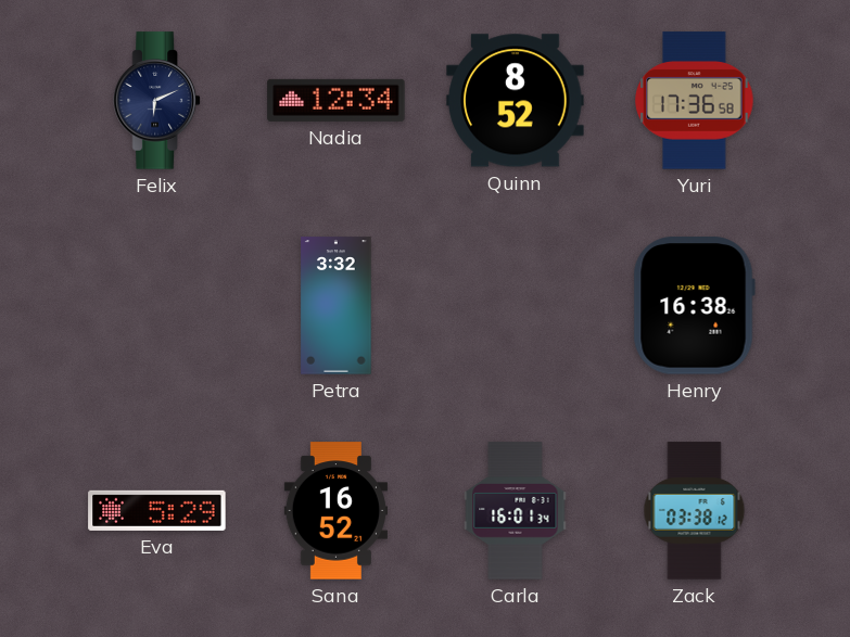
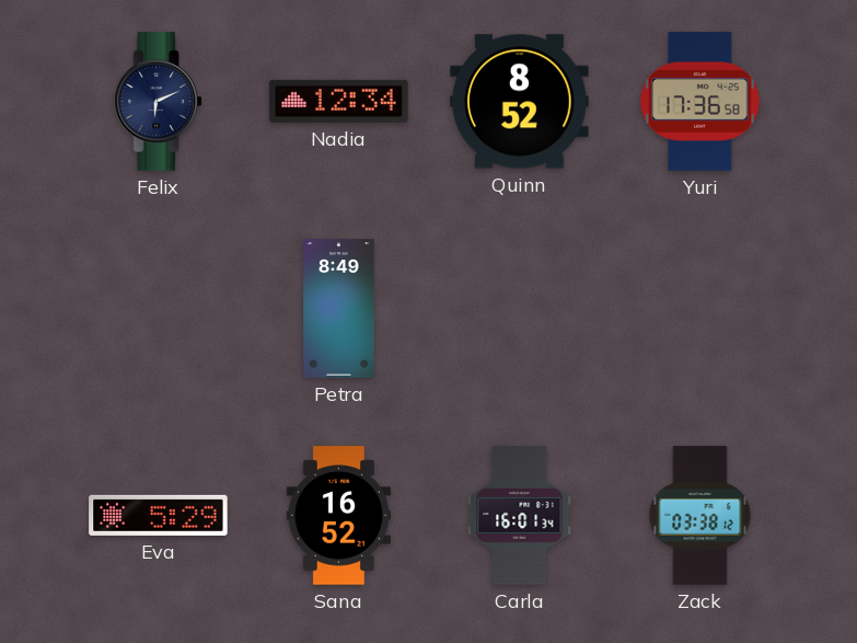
Petra: 3:32 -> 8:49
Henry: 16:38 -> none
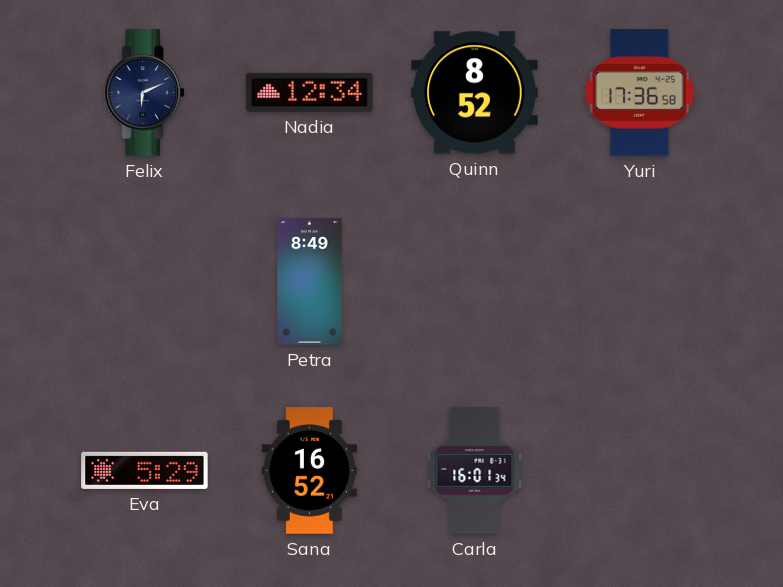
Zack: 03:38 -> none
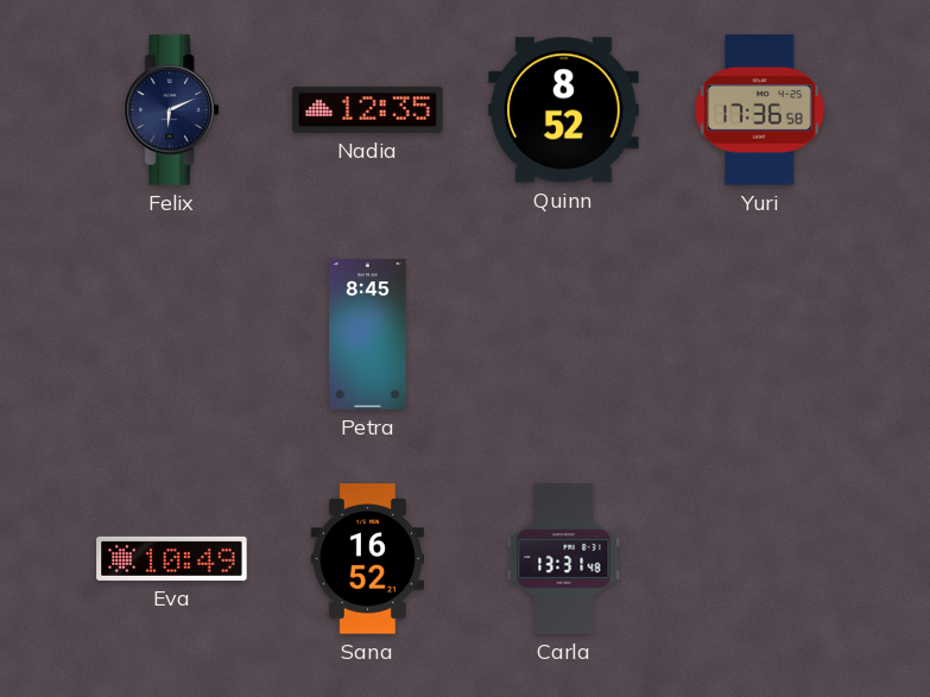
Nadia: 12:34 -> 12:35
Petra: 8:49 -> 8:45
Eva: 5:29 -> 10:49
Carla: 16:01 -> 13:31
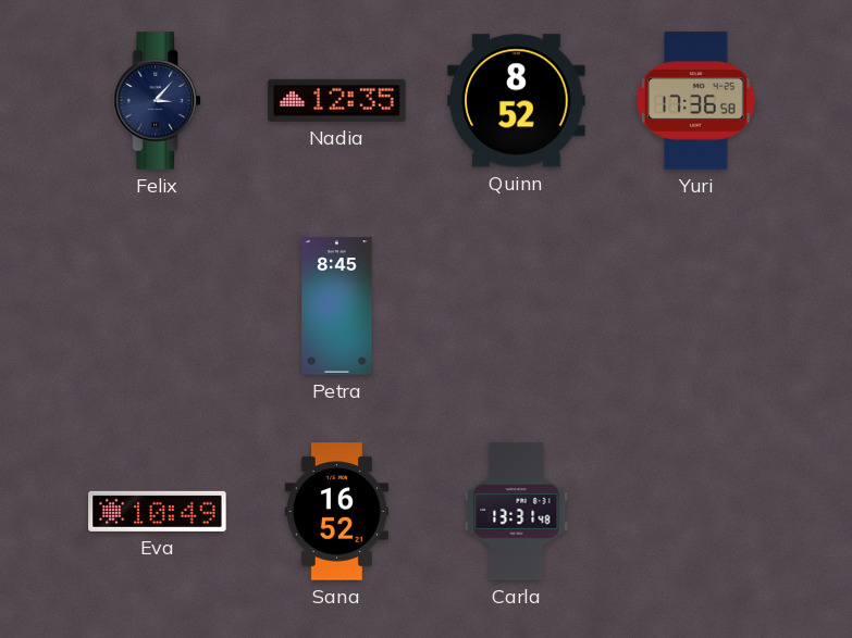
Felix: 6:11 -> 3:07
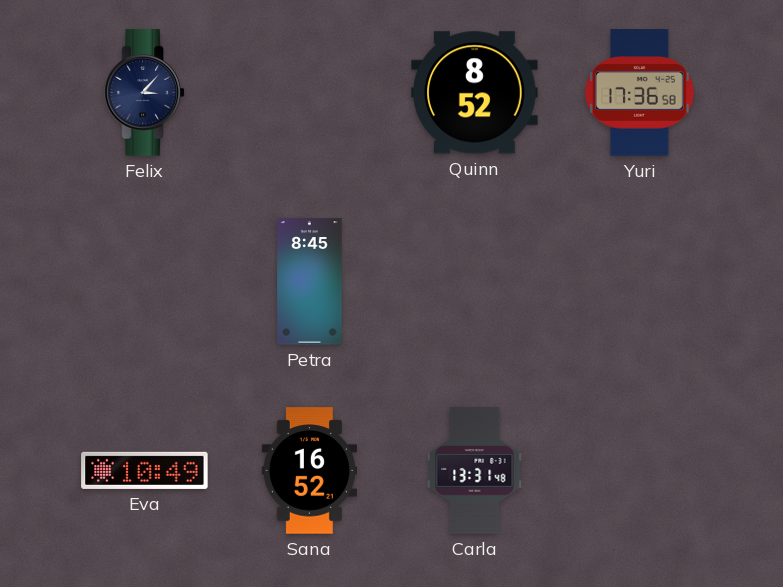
Nadia: 12:35 -> none
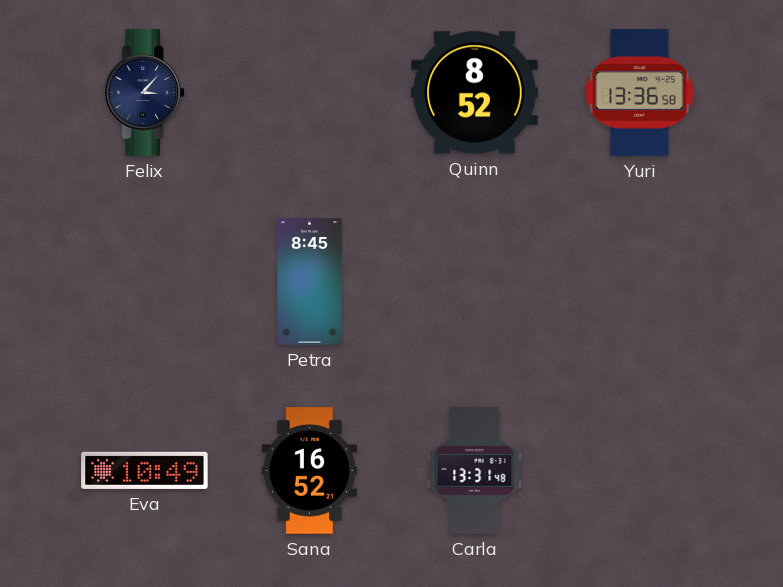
Yuri: 17:36 -> 13:36
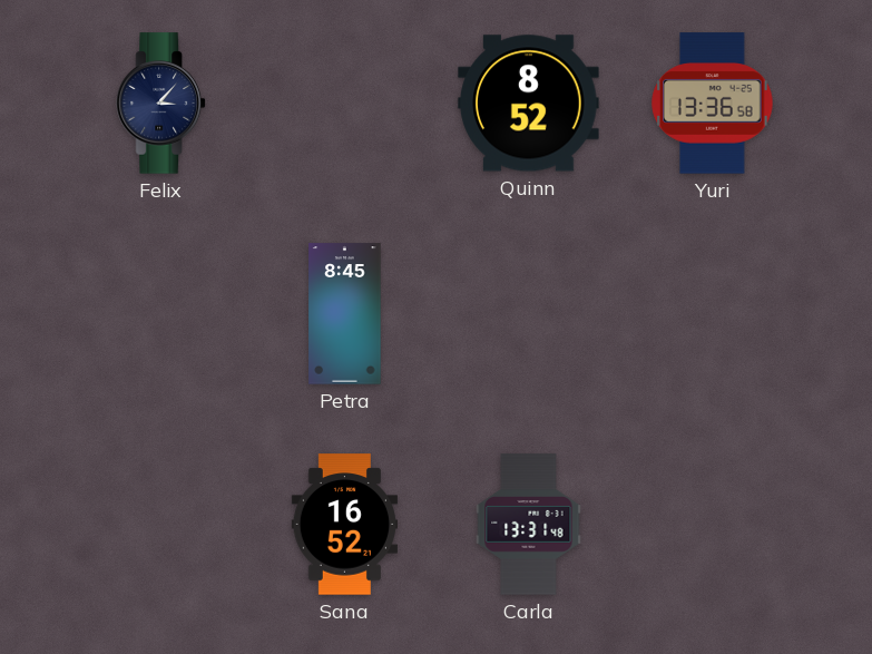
Eva: 10:49 -> none
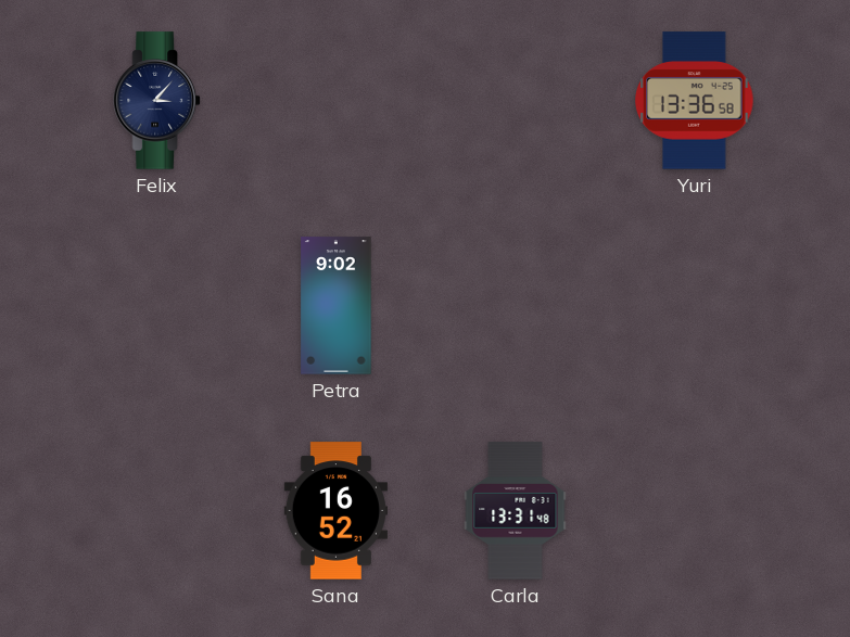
Quinn: 8:52 -> none
Petra: 8:45 -> 9:02
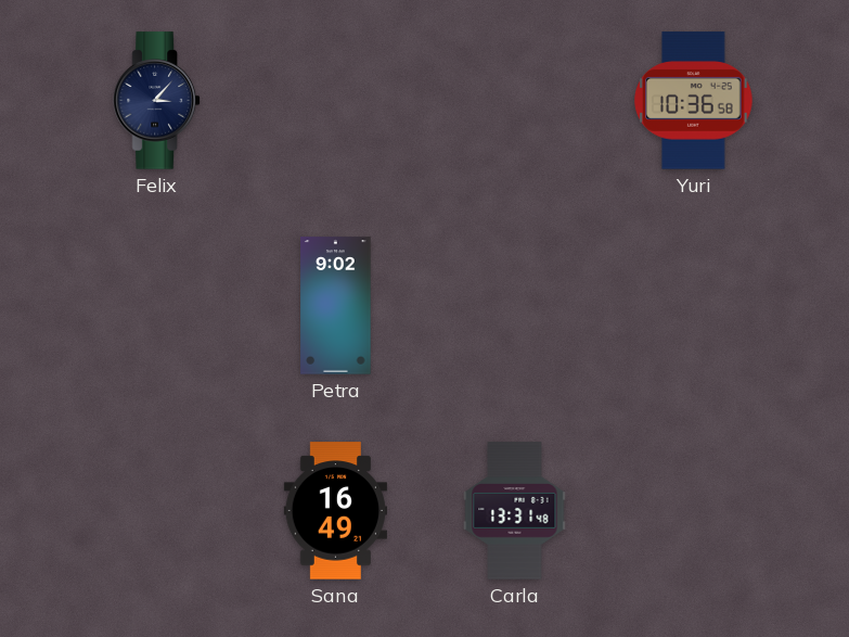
Yuri: 13:36 -> 10:36
Sana: 16:52 -> 16:49
